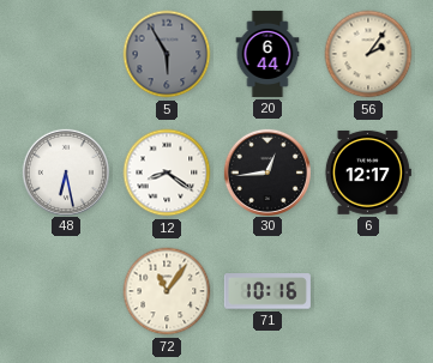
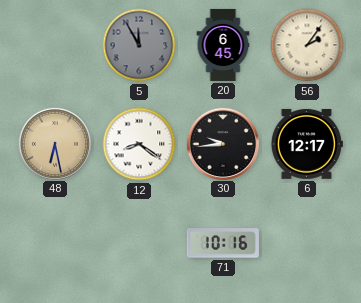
5: 5:55 -> 11:55
20: 6:44 -> 6:45
48 dial: white -> champagne
30: 12:44 -> 9:44
72: 11:06 -> none
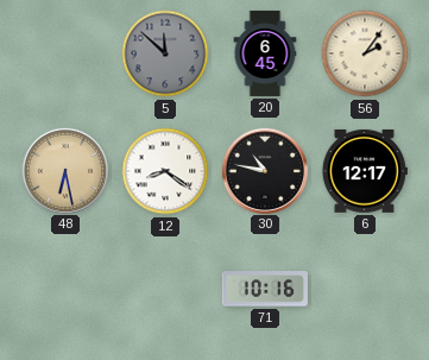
5: 11:55 -> 11:52
30: 9:44 -> 10:47
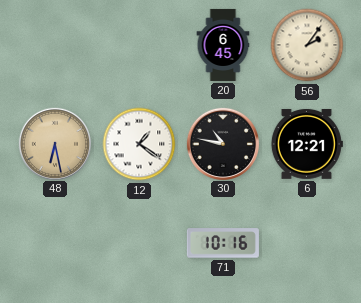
5: 11:52 -> none
12: 8:21 -> 1:21
6: 12:17 -> 12:21
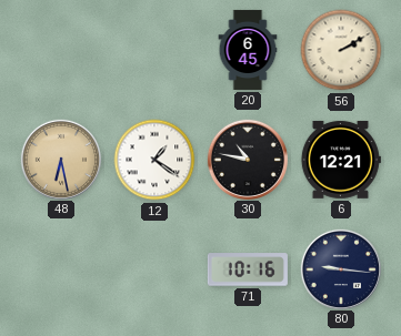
56: 2:06 -> 2:10
80: none -> 9:16
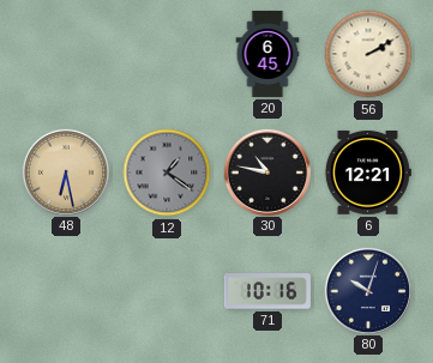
12 dial: white -> grey
80: 9:16 -> 10:03
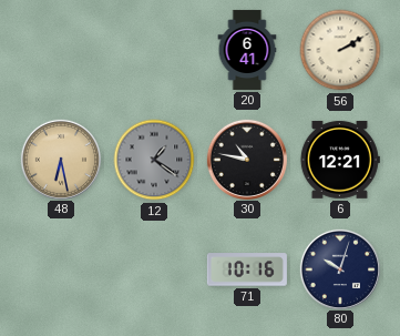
20: 6:45 -> 6:41
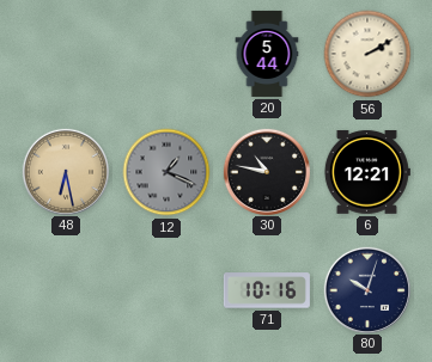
20: 6:41 -> 5:44
12: 1:21 -> 1:19
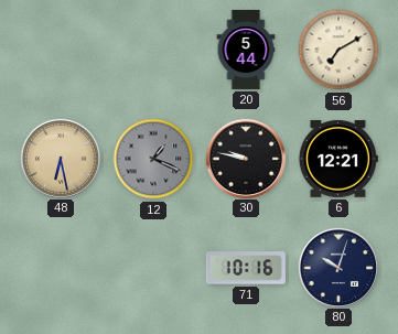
56: 2:10 -> 7:10
30: 10:47 -> 9:47
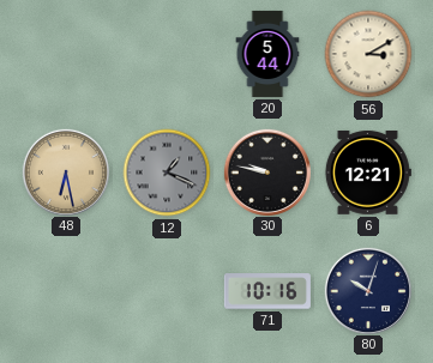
56: 7:10 -> 3:10
